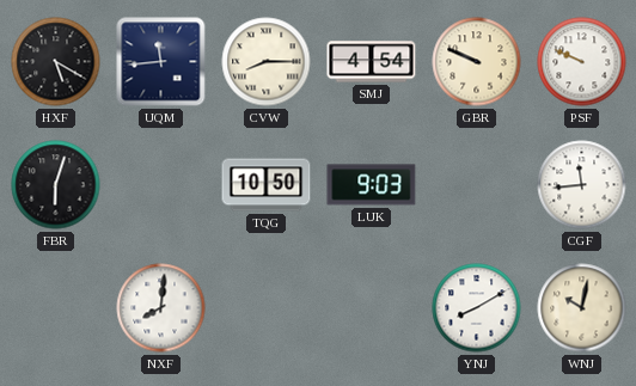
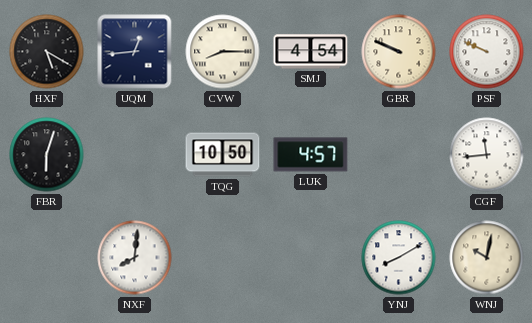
UQM: 11:44 -> 12:44
LUK: 9:03 -> 4:57
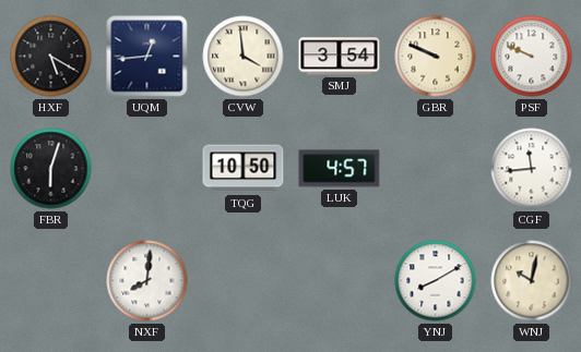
CVW: 8:15 -> 3:59
SMJ: 4:54 -> 3:54
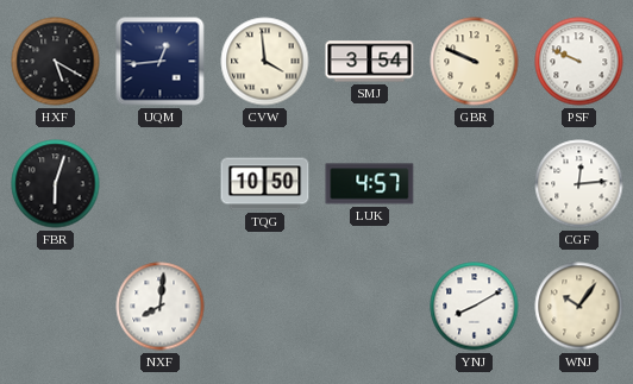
CGF: 11:44 -> 12:14
WNJ: 10:02 -> 10:06
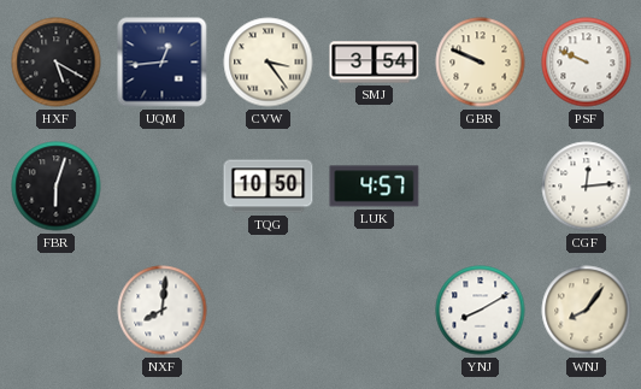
CVW: 3:59 -> 3:24
WNJ: 10:06 -> 8:06
